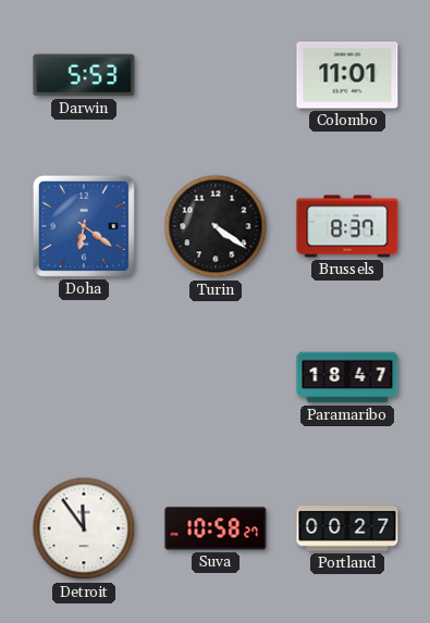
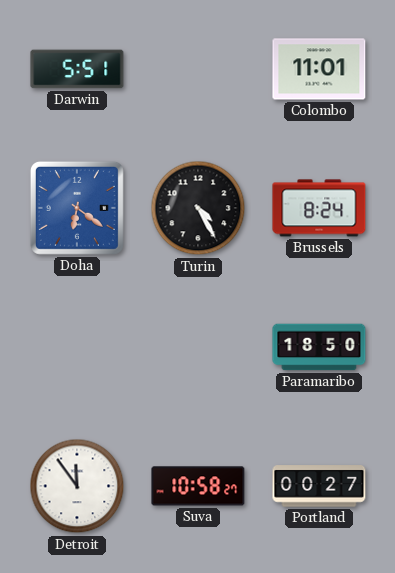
Darwin: 5:53 -> 5:51
Turin: 4:21 -> 4:25
Brussels: 8:37 -> 8:24
Paramaribo: 18:47 -> 18:50
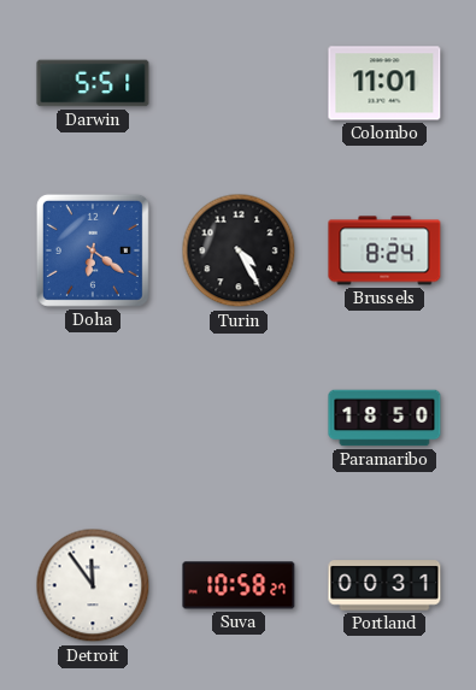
Portland: 00:27 -> 00:31
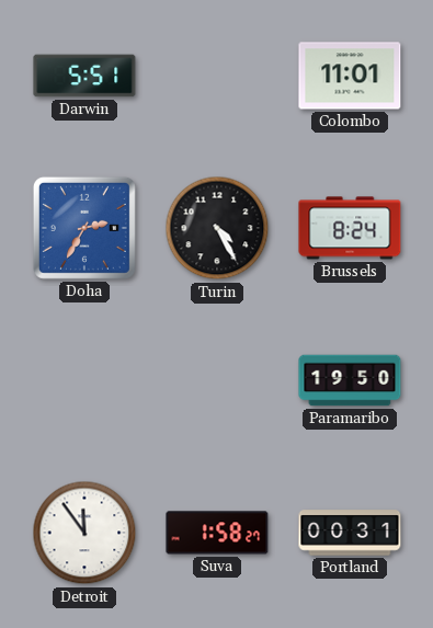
Doha: 6:21 -> 2:35
Paramaribo: 18:50 -> 19:50
Suva: 10:58 -> 1:58
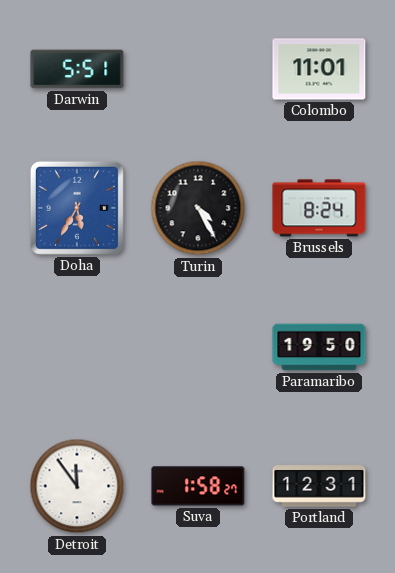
Doha: 2:35 -> 5:35
Portland: 00:31 -> 12:31
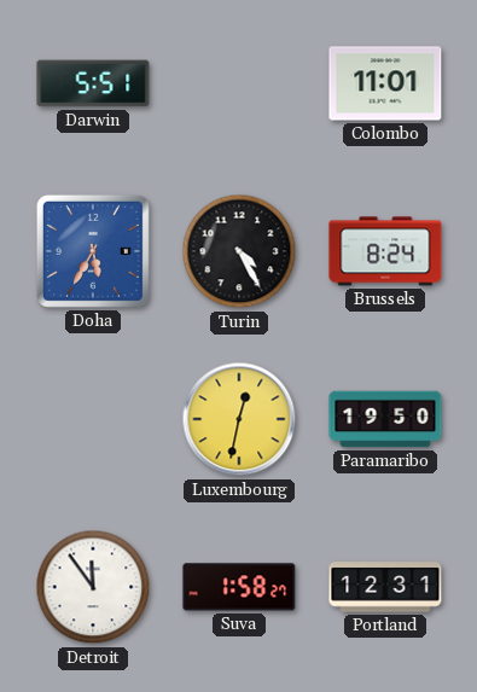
Luxembourg: none -> 12:32
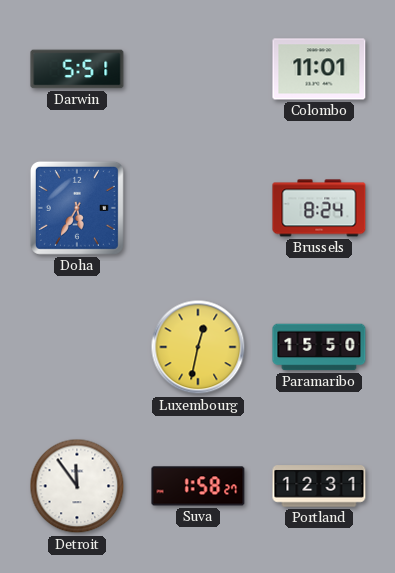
Turin: 4:25 -> none
Paramaribo: 19:50 -> 15:50
